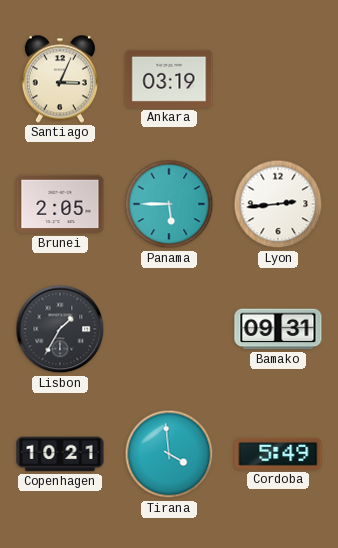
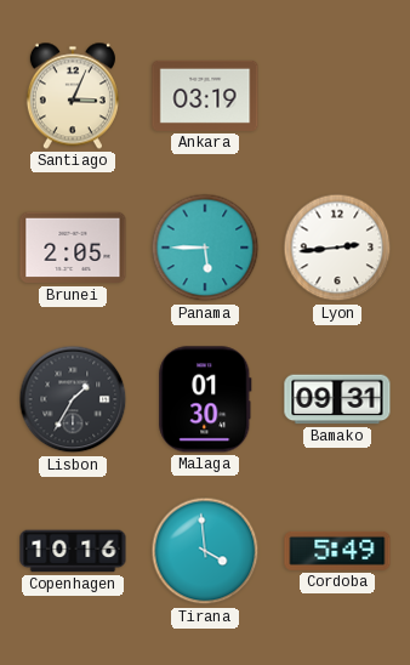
Malaga: none -> 01:30
Copenhagen: 10:21 -> 10:16
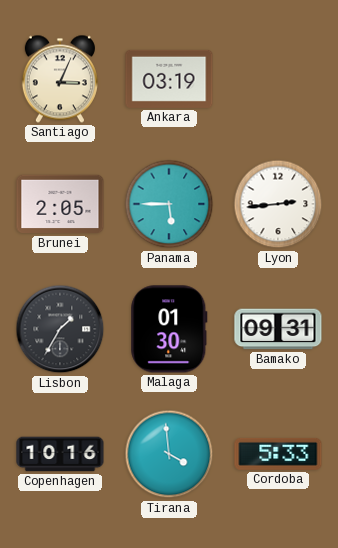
Cordoba: 5:49 -> 5:33
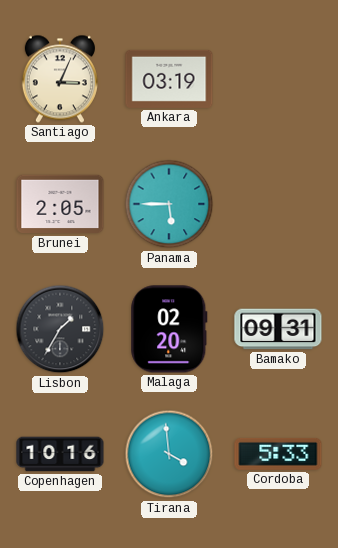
Lyon: 2:44 -> none
Malaga: 01:30 -> 02:20
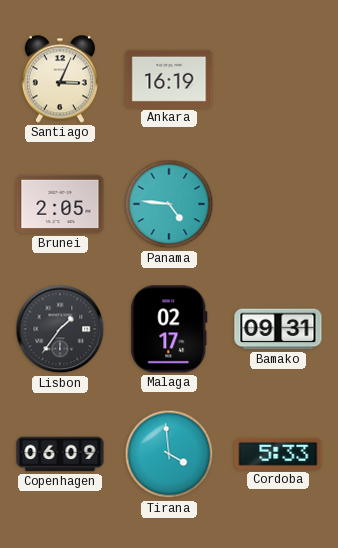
Ankara: 03:19 -> 16:19
Panama: 5:45 -> 4:46
Lisbon: 1:35 -> 1:36
Malaga: 02:20 -> 02:17
Copenhagen: 10:16 -> 06:09
